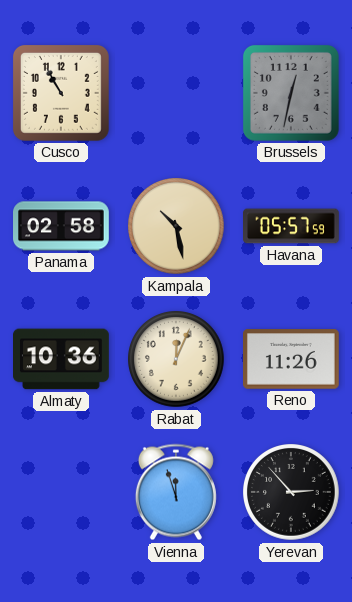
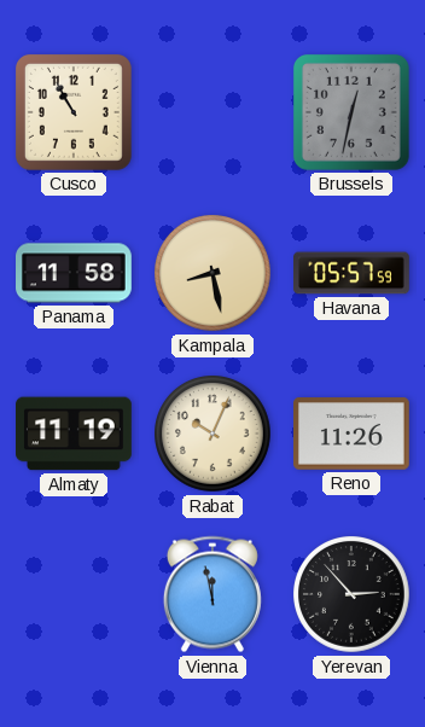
Panama: 02:58 -> 11:58
Kampala: 10:28 -> 8:28
Almaty: 10:36 -> 11:19
Rabat: 12:04 -> 10:04
Vienna: 11:57 -> 11:58
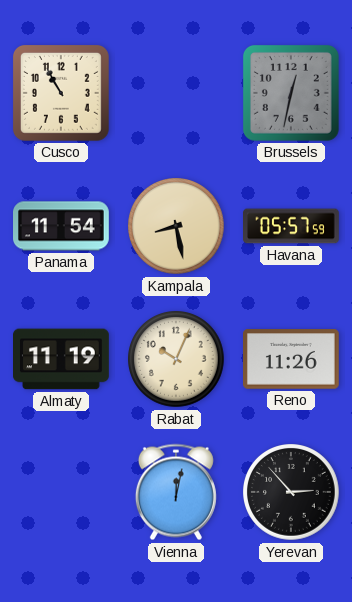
Panama: 11:58 -> 11:54
Vienna: 11:58 -> 12:02
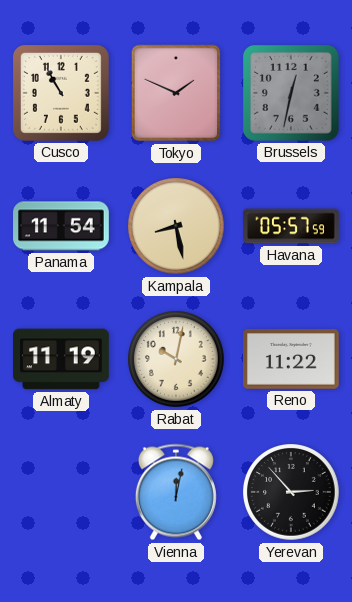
Tokyo: none -> 1:49
Rabat: 10:04 -> 10:02
Reno: 11:26 -> 11:22
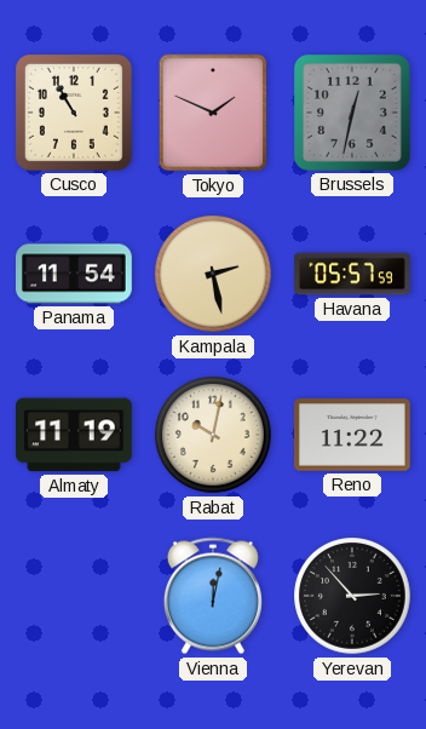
Kampala: 8:28 -> 2:28
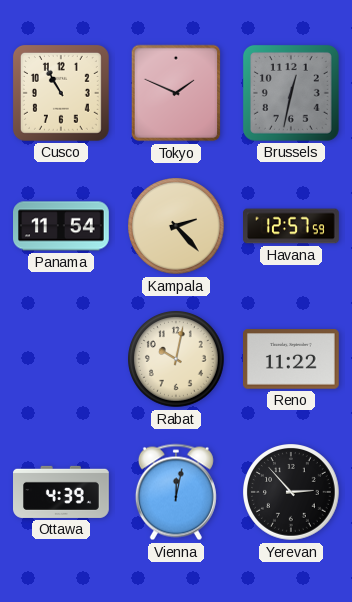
Kampala: 2:28 -> 2:23
Havana: 05:57 -> 12:57
Almaty: 11:19 -> none
Ottawa: none -> 4:39
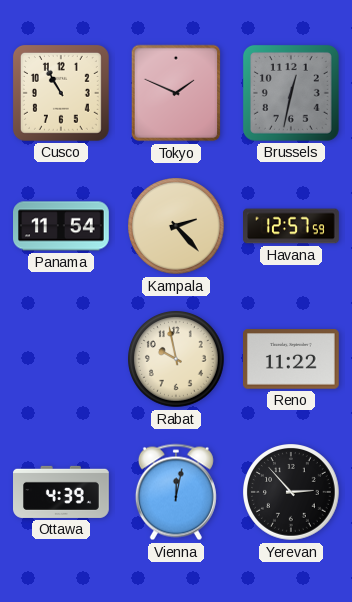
Rabat: 10:02 -> 9:58
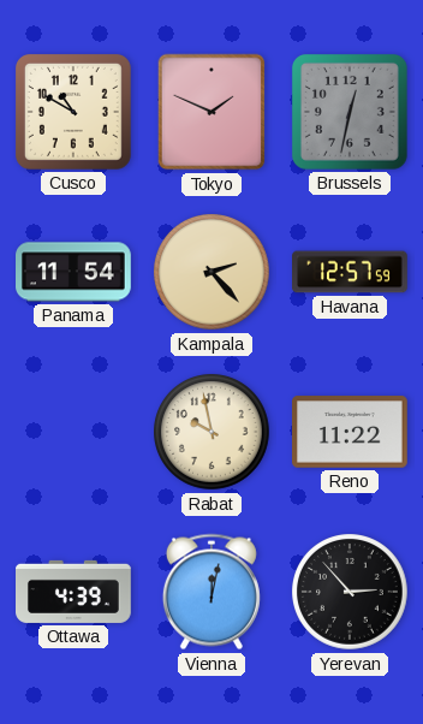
Cusco: 10:55 -> 10:50
